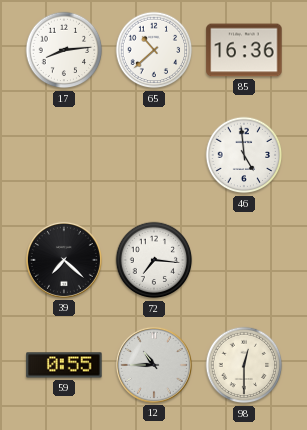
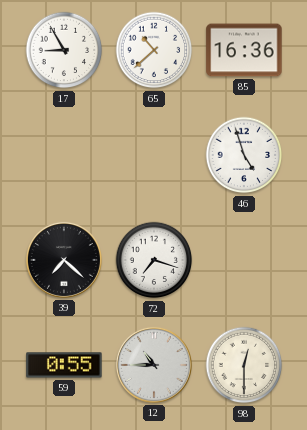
17: 8:14 -> 8:55
46: 4:59 -> 4:57
72: 7:16 -> 7:18
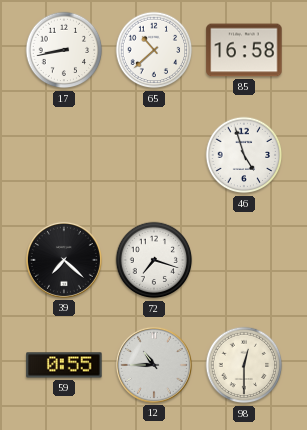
17: 8:55 -> 8:43
85: 16:36 -> 16:58
